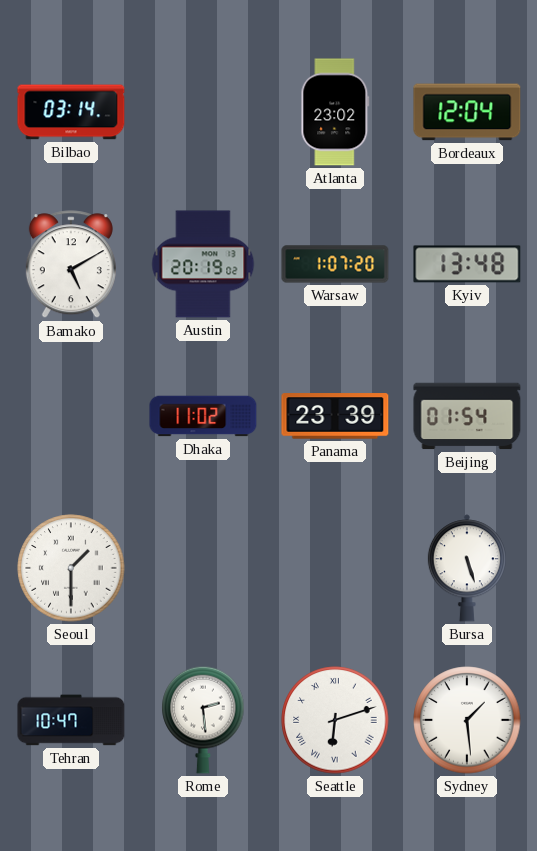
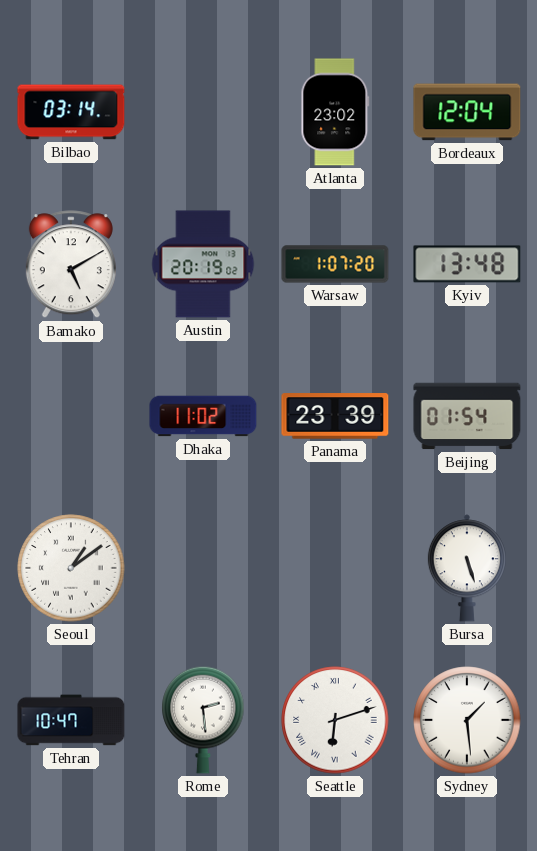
Seoul: 1:30 -> 1:09
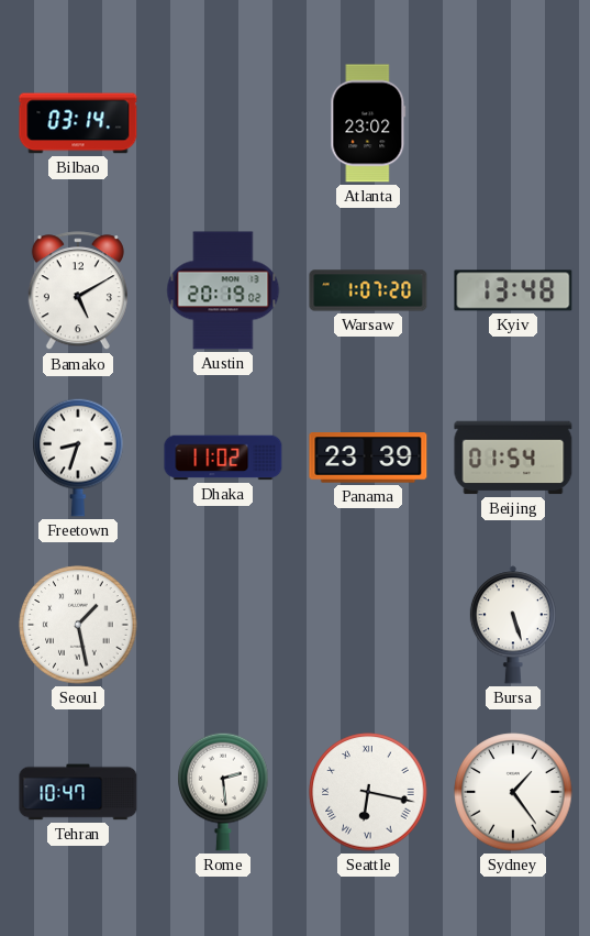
Bordeaux: 12:04 -> none
Freetown: none -> 8:33
Seoul: 1:09 -> 1:28
Seattle: 6:12 -> 6:17
Sydney: 1:29 -> 1:24
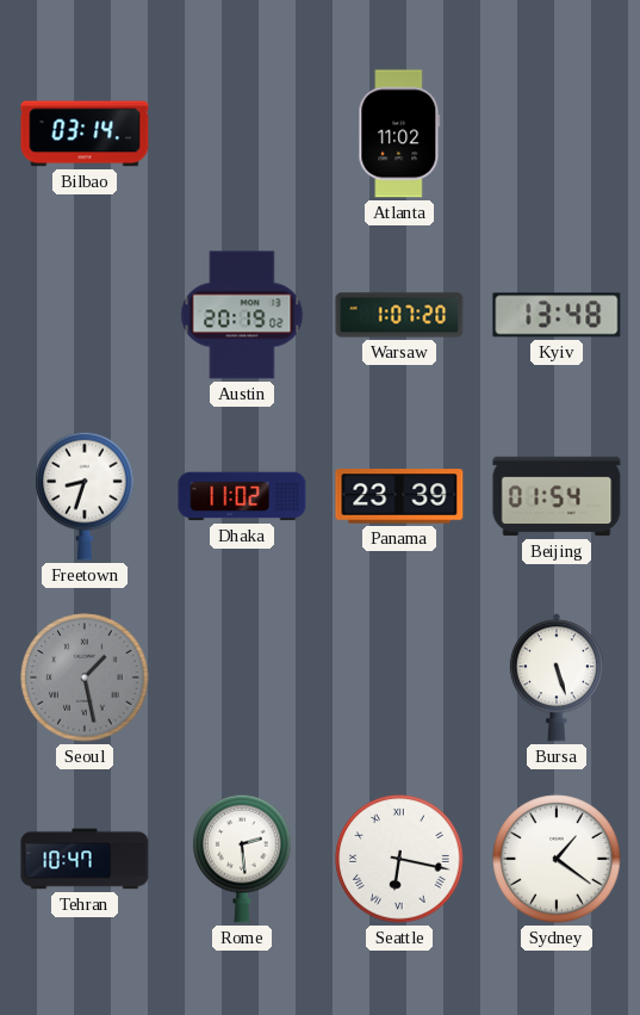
Atlanta: 23:02 -> 11:02
Bamako: 5:10 -> none
Seoul dial: white -> grey
Sydney: 1:24 -> 1:21
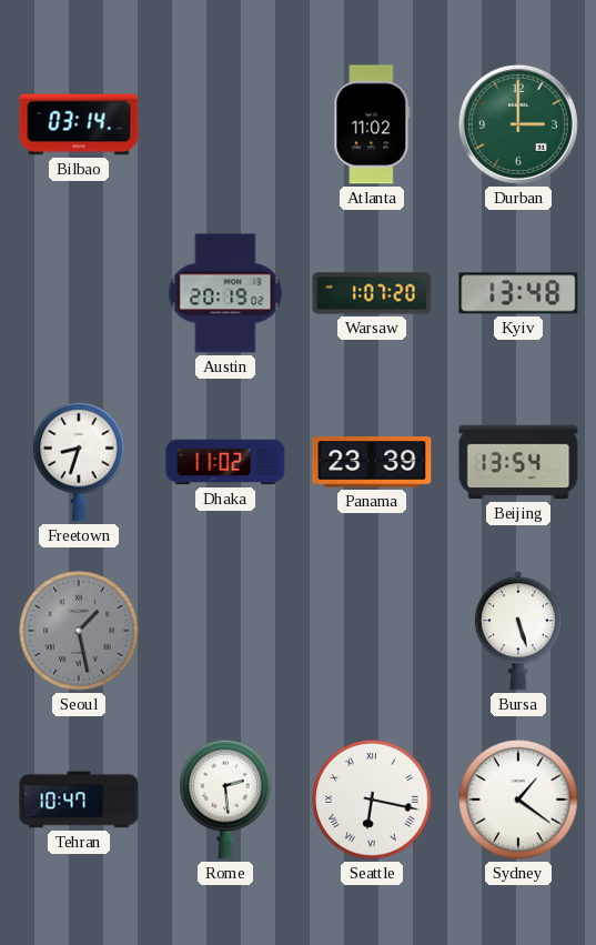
Durban: none -> 3:00
Beijing: 01:54 -> 13:54
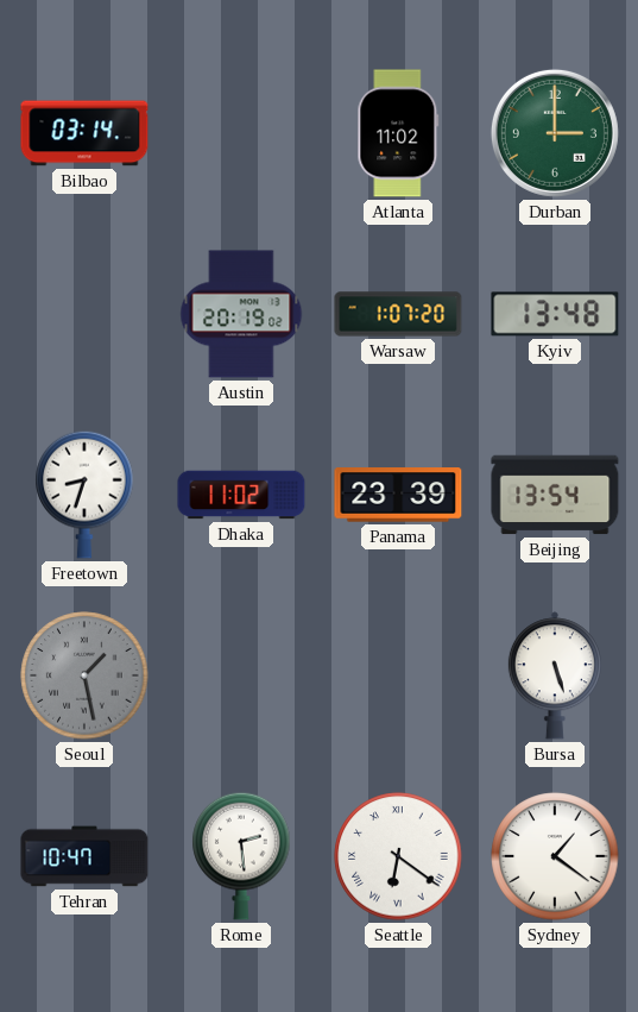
Seattle: 6:17 -> 6:21
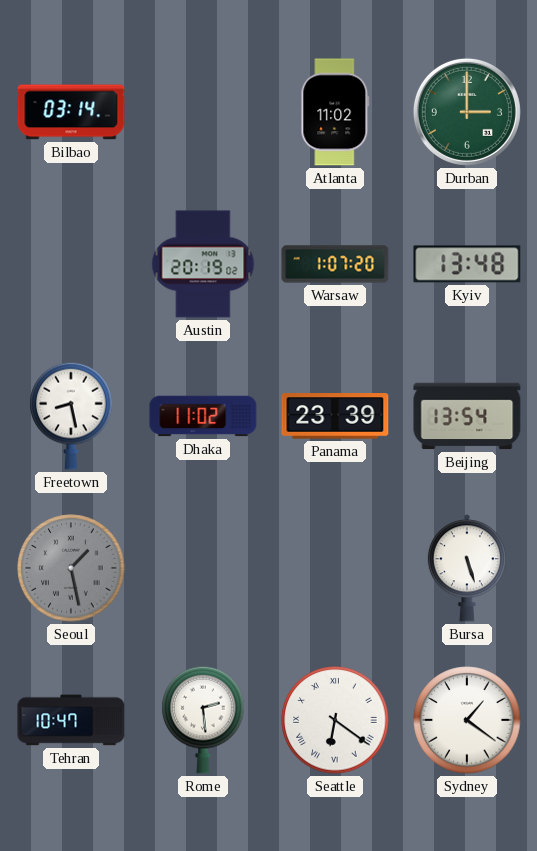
Freetown: 8:33 -> 8:28
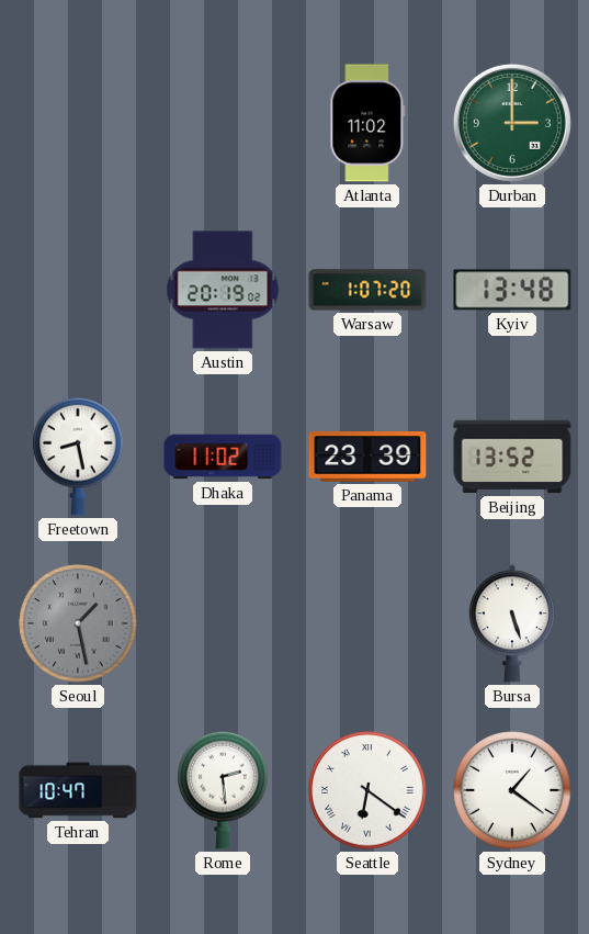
Bilbao: 03:14 -> none
Beijing: 13:54 -> 13:52
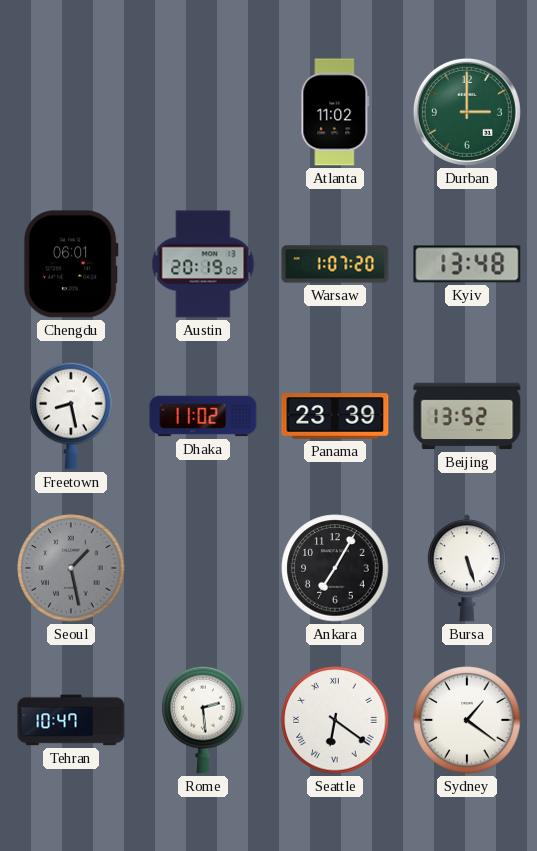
Chengdu: none -> 06:01
Ankara: none -> 7:05
